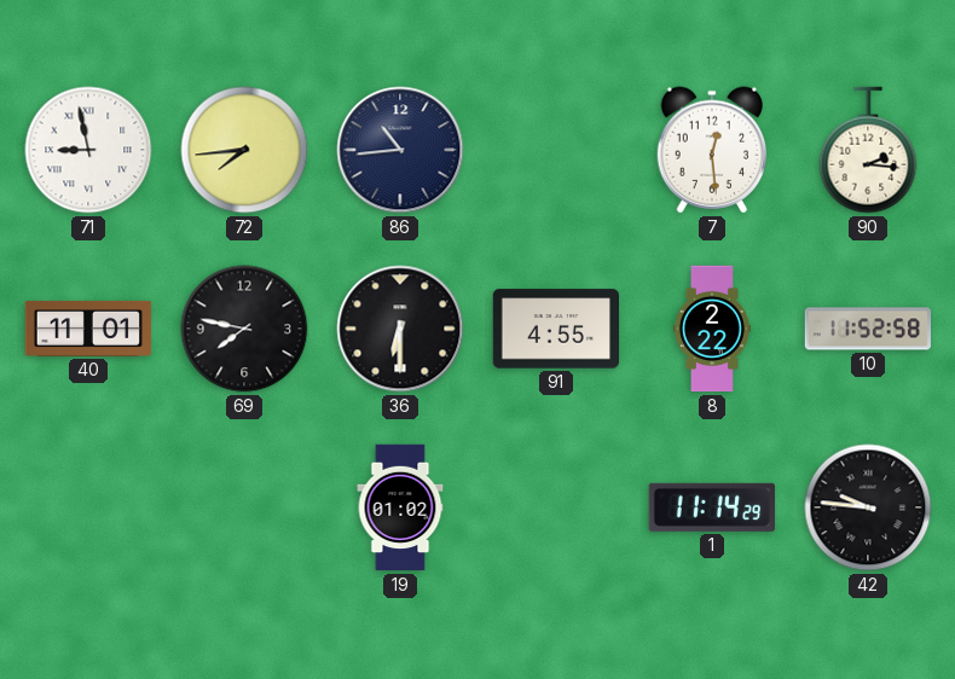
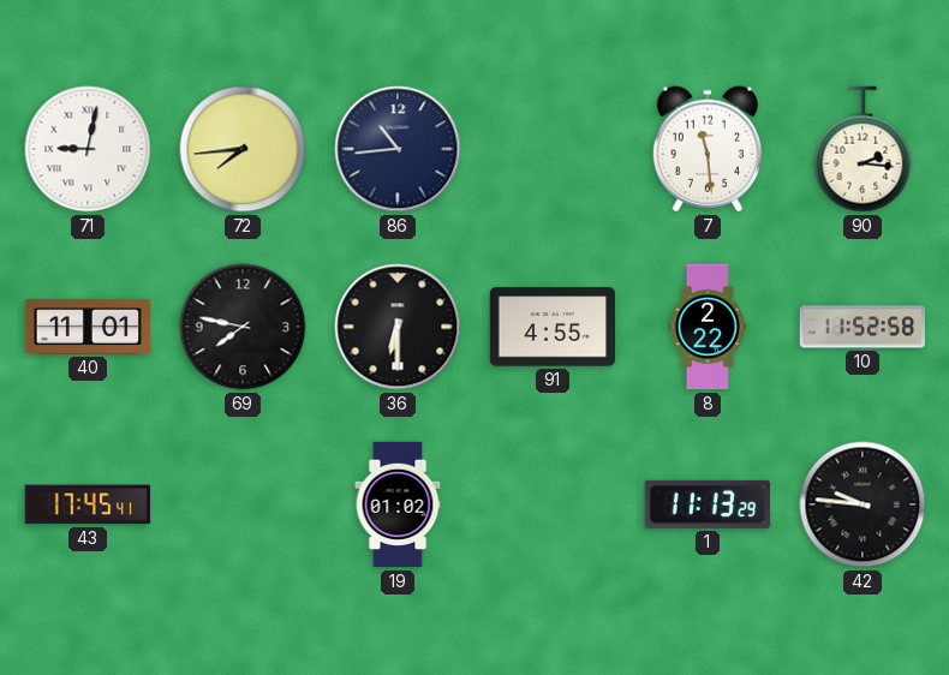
71: 8:58 -> 9:02
7: 12:29 -> 11:29
43: none -> 17:45
1: 11:14 -> 11:13
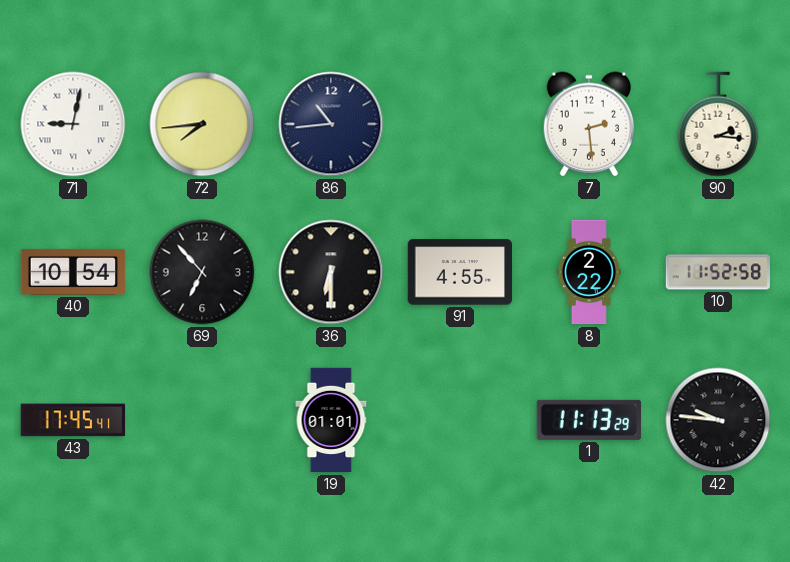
7: 11:29 -> 2:29
40: 11:01 -> 10:54
69: 7:47 -> 6:53
19: 01:02 -> 01:01
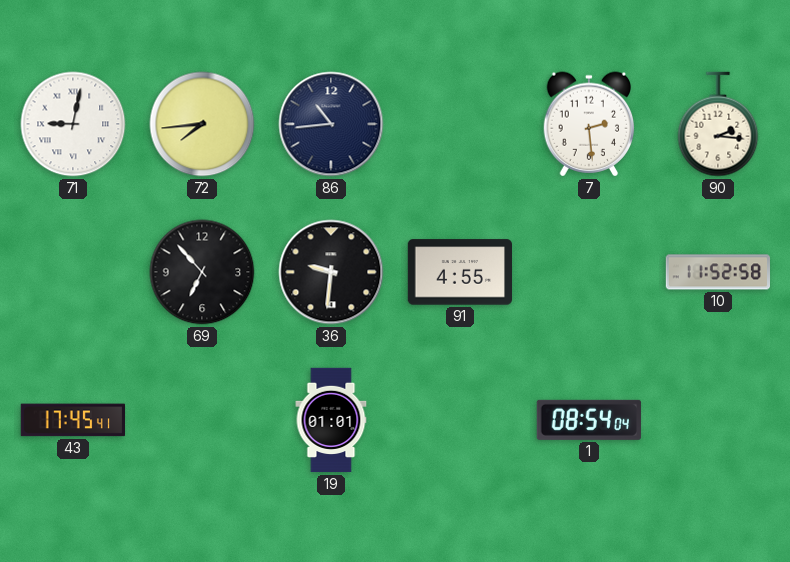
40: 10:54 -> none
36: 6:30 -> 9:31
8: 2:22 -> none
1: 11:13 -> 08:54
42: 9:46 -> none
